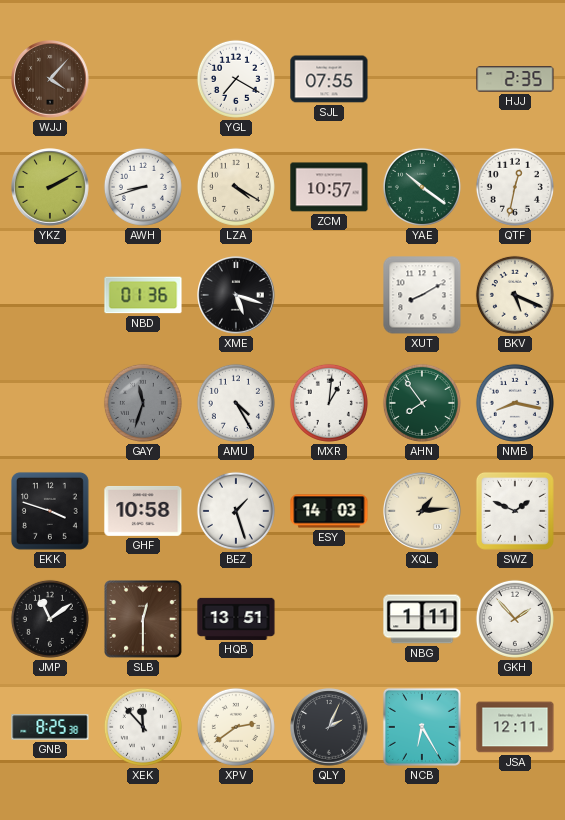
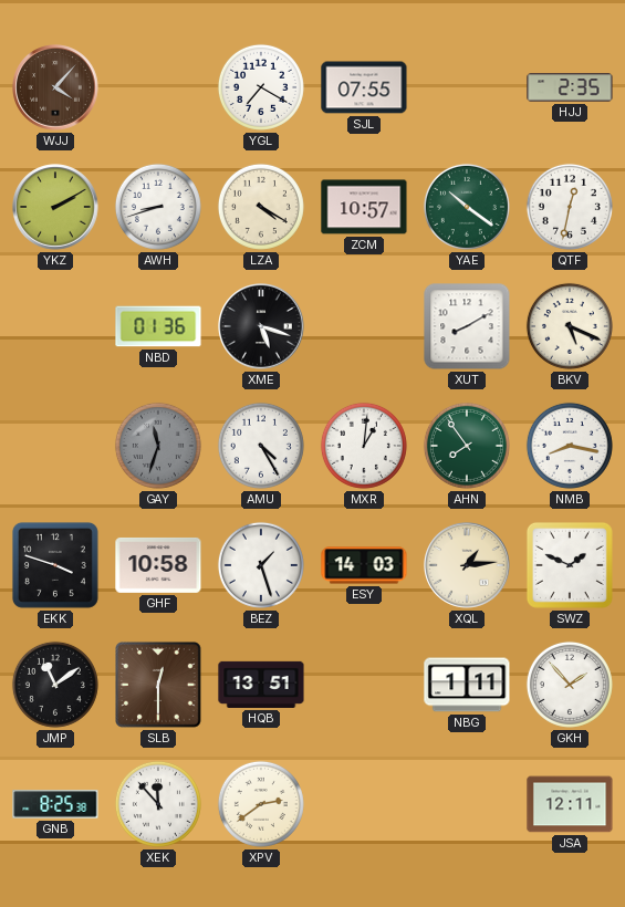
QLY: 2:04 -> none
NCB: 6:25 -> none
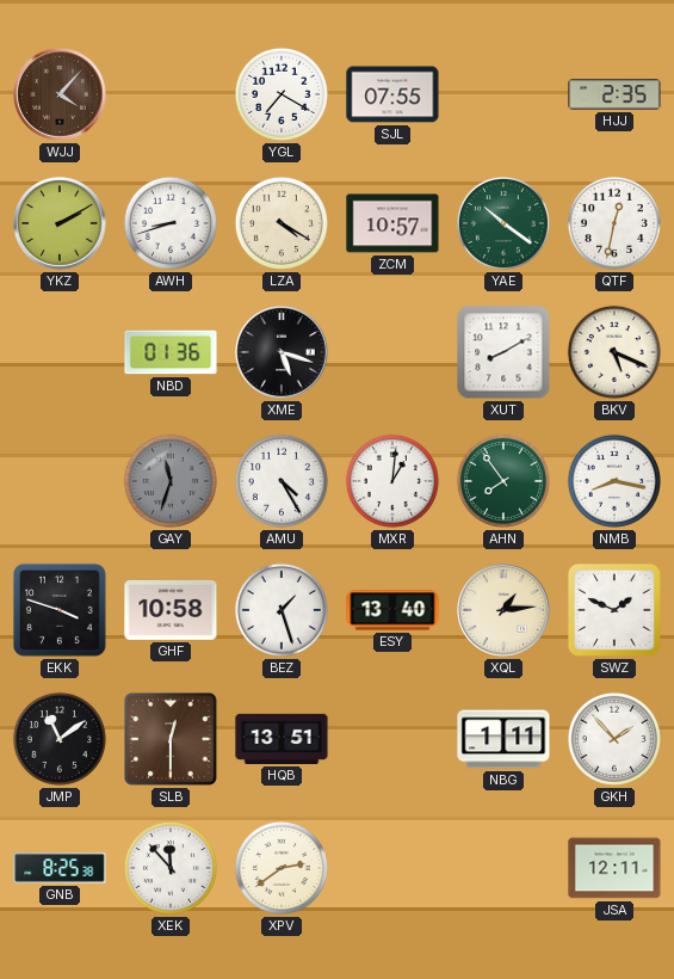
ESY: 14:03 -> 13:40
